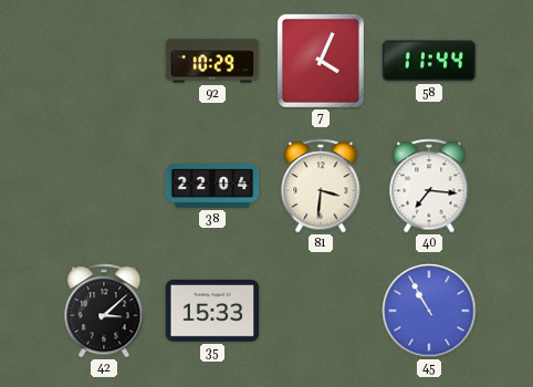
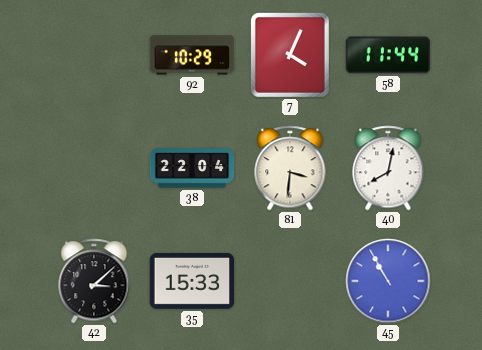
40: 7:16 -> 8:02
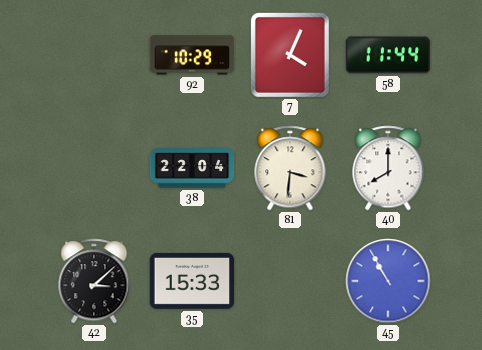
40: 8:02 -> 8:00
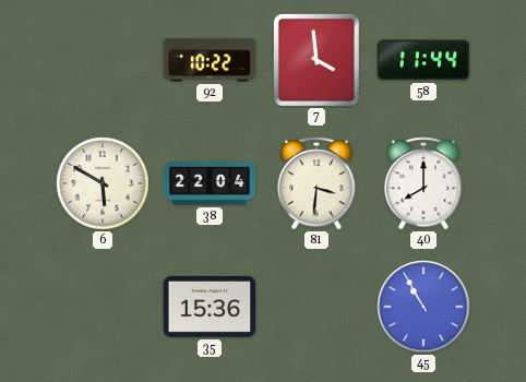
92: 10:29 -> 10:22
7: 4:04 -> 3:59
6: none -> 5:50
42: 3:08 -> none
35: 15:33 -> 15:36
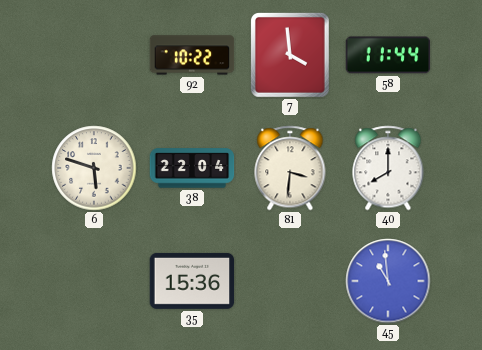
6: 5:50 -> 5:48
45: 10:55 -> 10:59
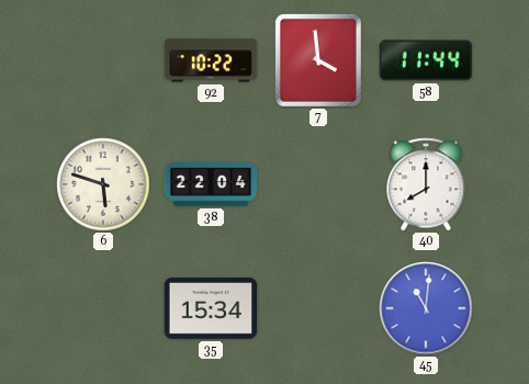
81: 3:31 -> none
35: 15:36 -> 15:34
45: 10:59 -> 11:01
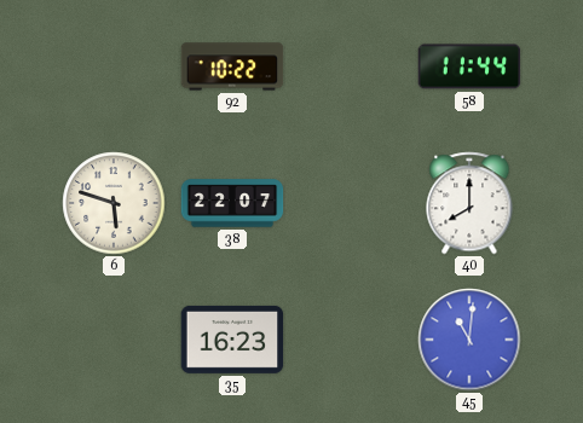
7: 3:59 -> none
38: 22:04 -> 22:07
35: 15:34 -> 16:23
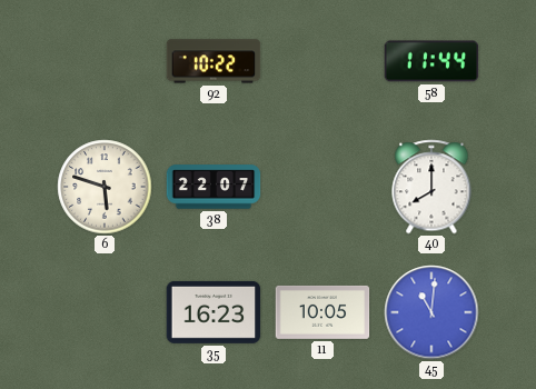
11: none -> 10:05
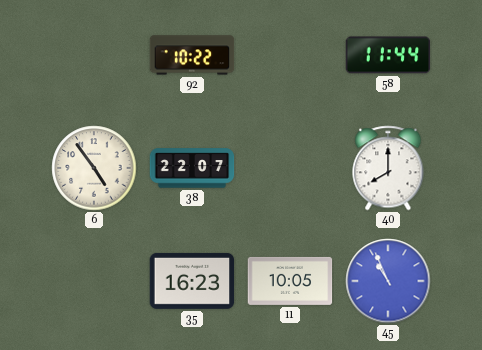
6: 5:48 -> 4:54
45: 11:01 -> 10:56
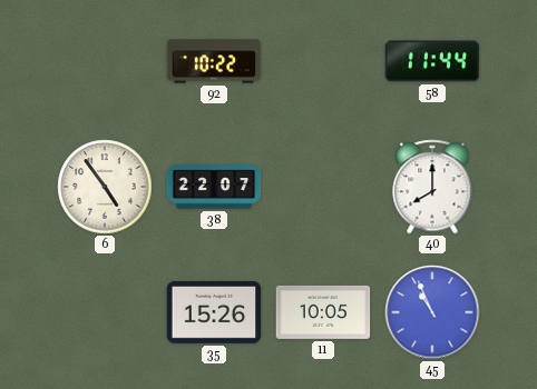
35: 16:23 -> 15:26
